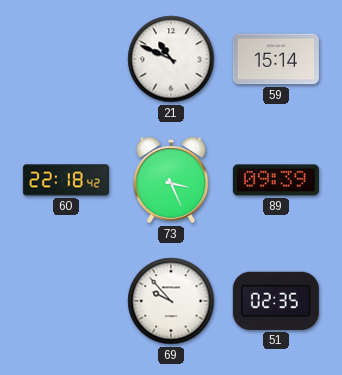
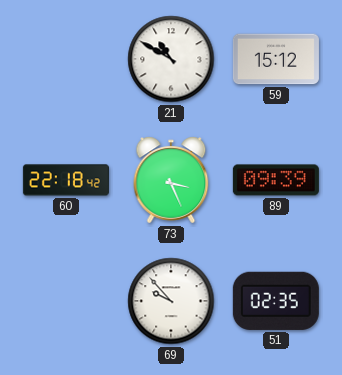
21: 10:49 -> 10:50
59: 15:14 -> 15:12
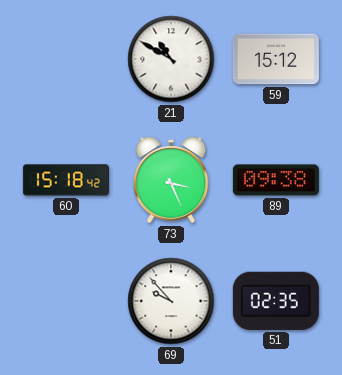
60: 22:18 -> 15:18
89: 09:39 -> 09:38
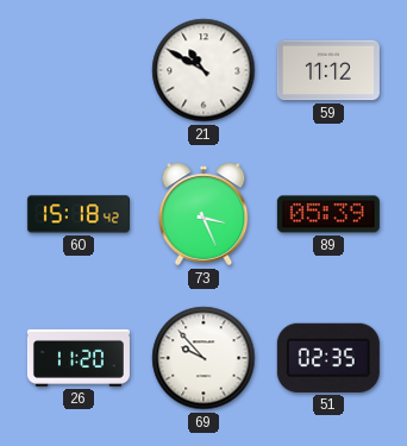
59: 15:12 -> 11:12
89: 09:38 -> 05:39
26: none -> 11:20
